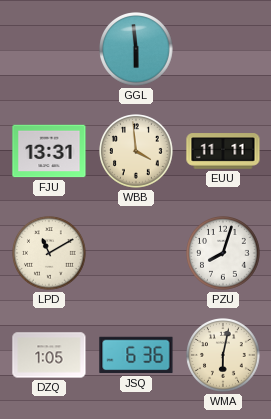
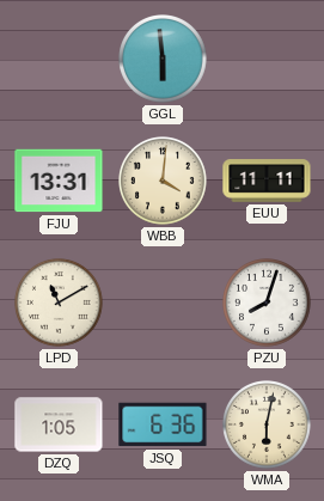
WBB: 3:59 -> 4:01
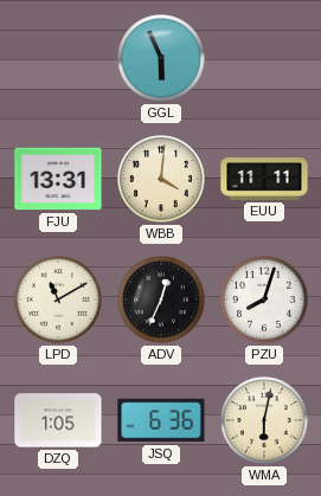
GGL: 5:59 -> 5:56
ADV: none -> 12:34
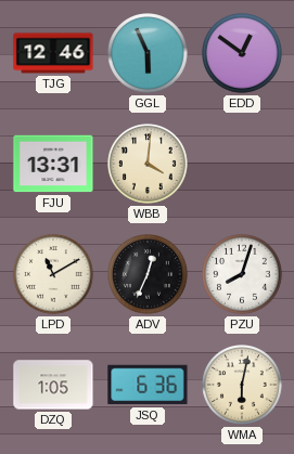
TJG: none -> 12:46
EDD: none -> 12:51
EUU: 11:11 -> none
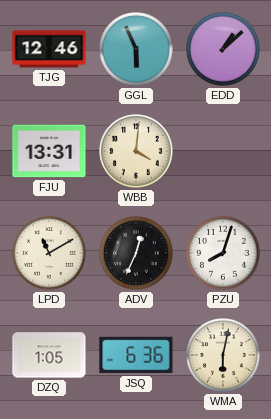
EDD: 12:51 -> 1:08
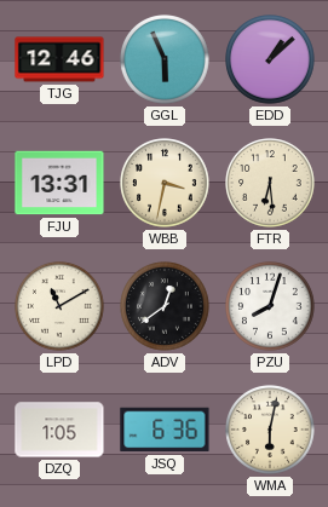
WBB: 4:01 -> 3:32
FTR: none -> 6:29
ADV: 12:34 -> 12:39
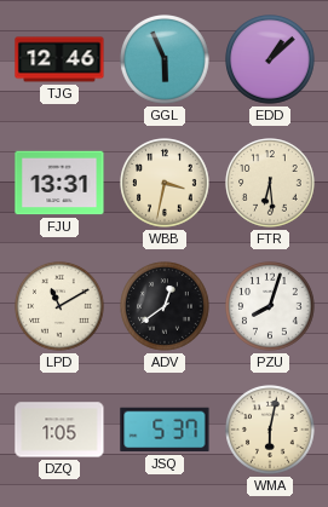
JSQ: 6:36 -> 5:37
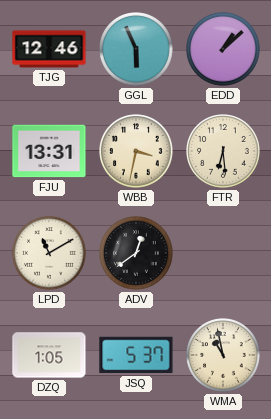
PZU: 8:03 -> none
WMA: 6:02 -> 10:58
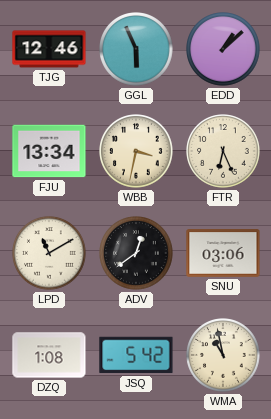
FJU: 13:31 -> 13:34
FTR: 6:29 -> 6:26
SNU: none -> 03:06
DZQ: 1:05 -> 1:08
JSQ: 5:37 -> 5:42
